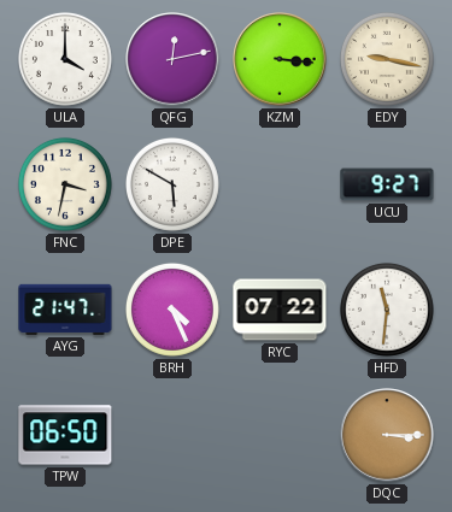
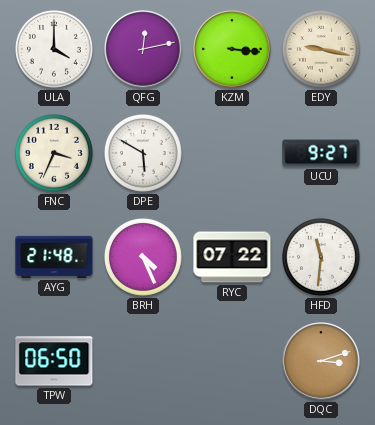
FNC: 3:32 -> 3:34
AYG: 21:47 -> 21:48
DQC: 3:15 -> 3:12
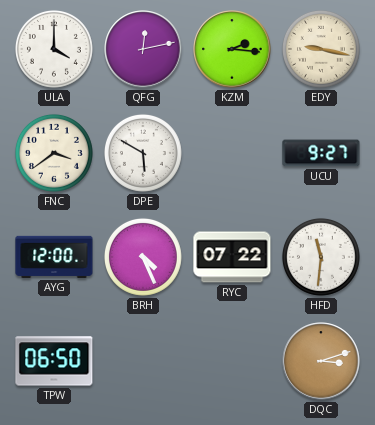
KZM: 3:16 -> 2:16
FNC: 3:34 -> 3:39
AYG: 21:48 -> 12:00
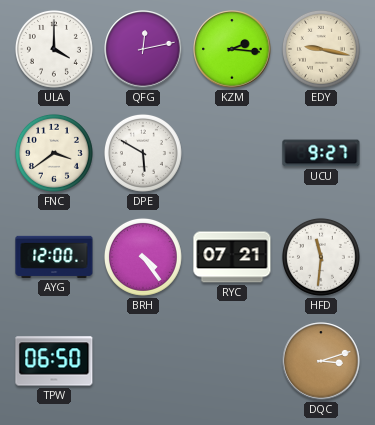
BRH: 4:26 -> 4:24
RYC: 07:22 -> 07:21
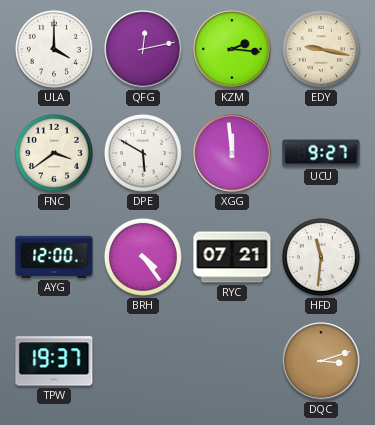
XGG: none -> 11:59
TPW: 06:50 -> 19:37
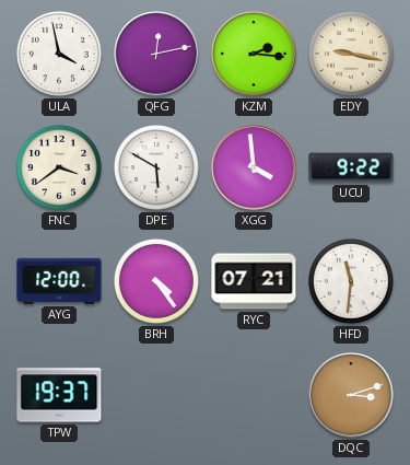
ULA: 4:00 -> 3:58
XGG: 11:59 -> 3:59
UCU: 9:27 -> 9:22
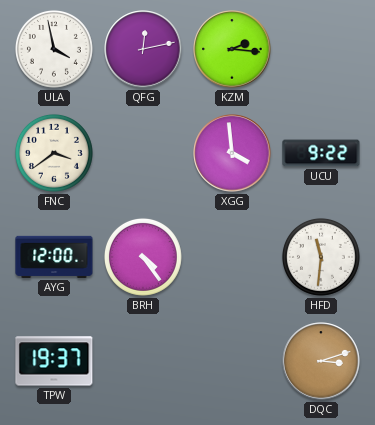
EDY: 9:17 -> none
DPE: 5:50 -> none
RYC: 07:21 -> none
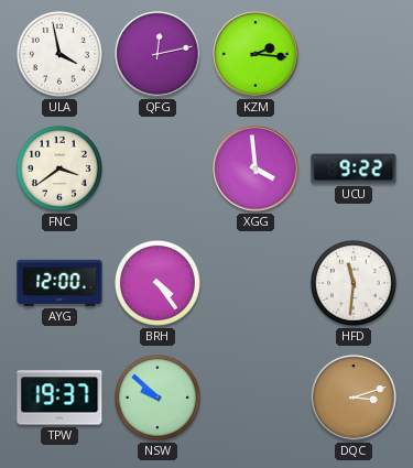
NSW: none -> 9:52
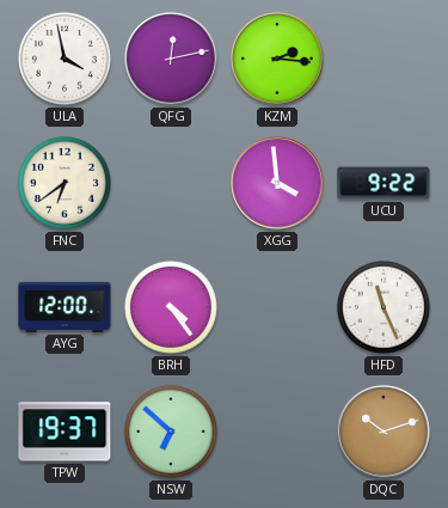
FNC: 3:39 -> 6:39
HFD: 11:31 -> 11:26
NSW: 9:52 -> 6:52
DQC: 3:12 -> 10:12
